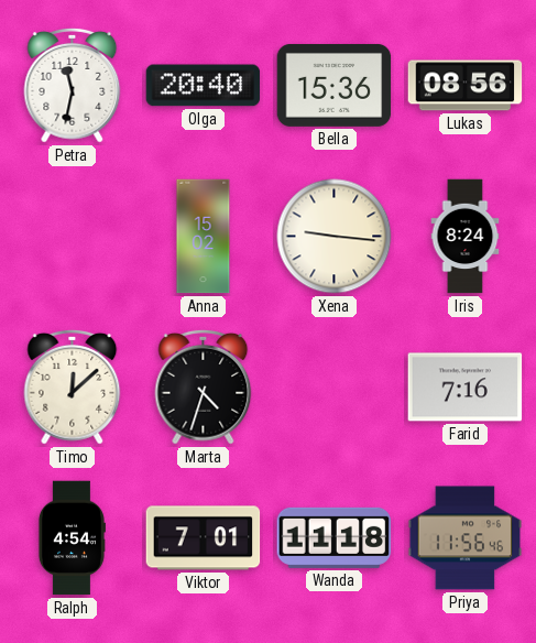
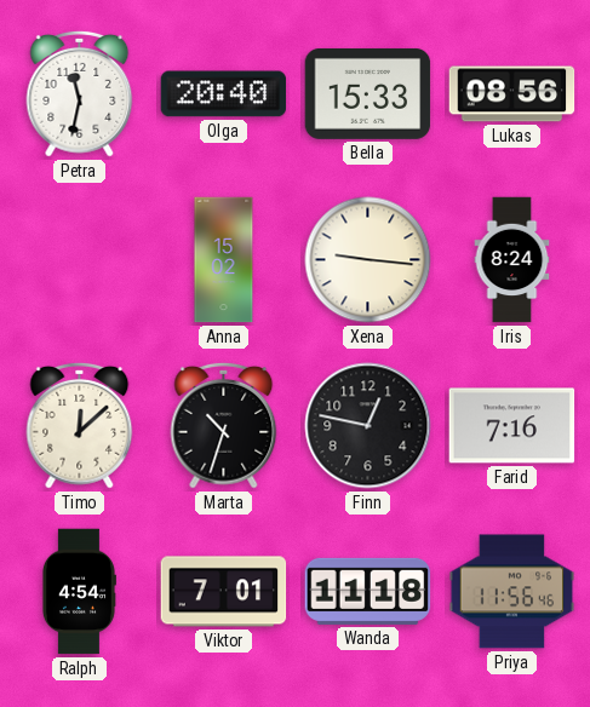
Bella: 15:36 -> 15:33
Marta: 4:33 -> 10:33
Finn: none -> 12:47
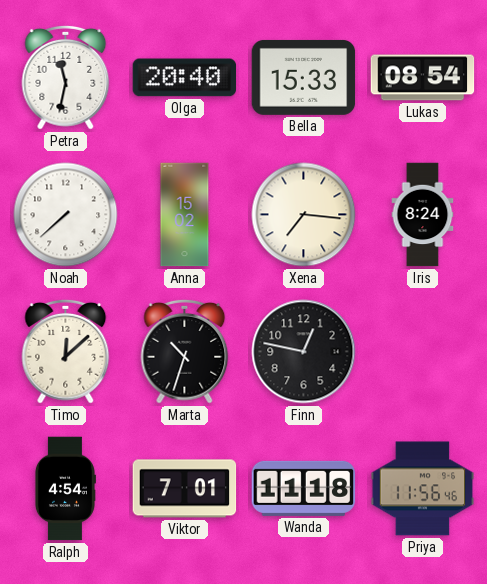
Lukas: 08:56 -> 08:54
Noah: none -> 7:38
Xena: 9:16 -> 7:16
Farid: 7:16 -> none
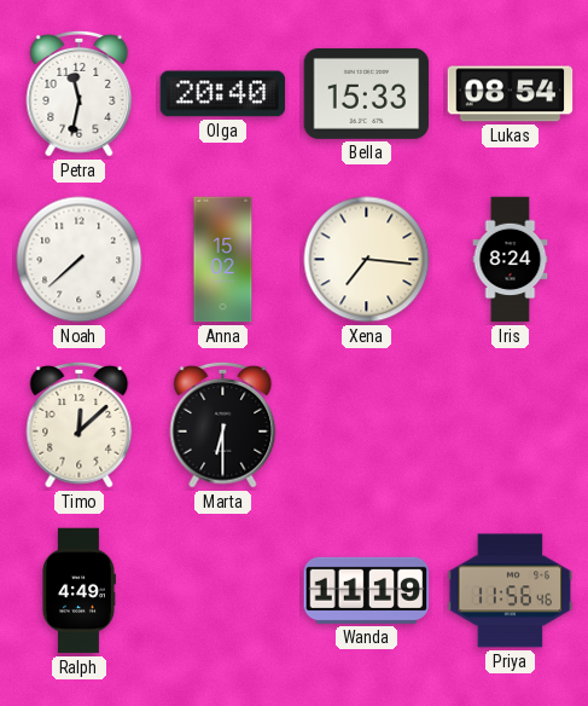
Marta: 10:33 -> 6:30
Finn: 12:47 -> none
Ralph: 4:54 -> 4:49
Viktor: 7:01 -> none
Wanda: 11:18 -> 11:19
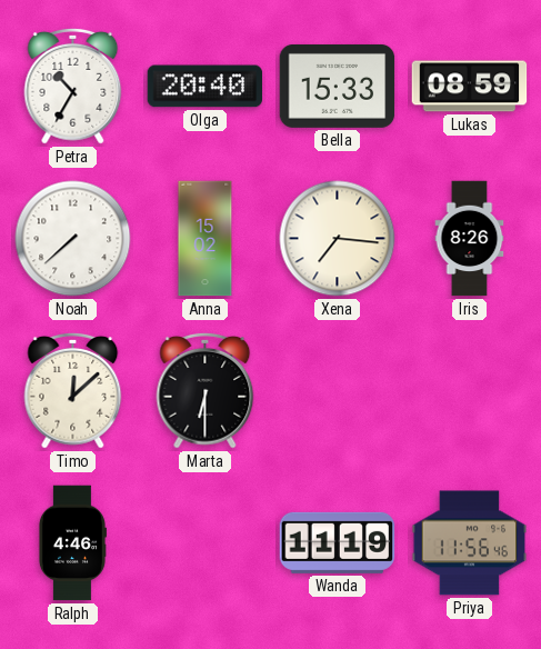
Petra: 11:32 -> 10:35
Lukas: 08:54 -> 08:59
Iris: 8:24 -> 8:26
Ralph: 4:49 -> 4:46
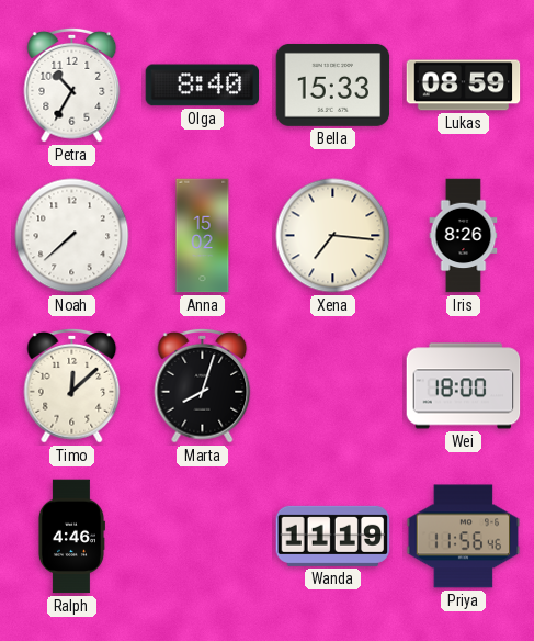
Olga: 20:40 -> 8:40
Marta: 6:30 -> 8:03
Wei: none -> 18:00
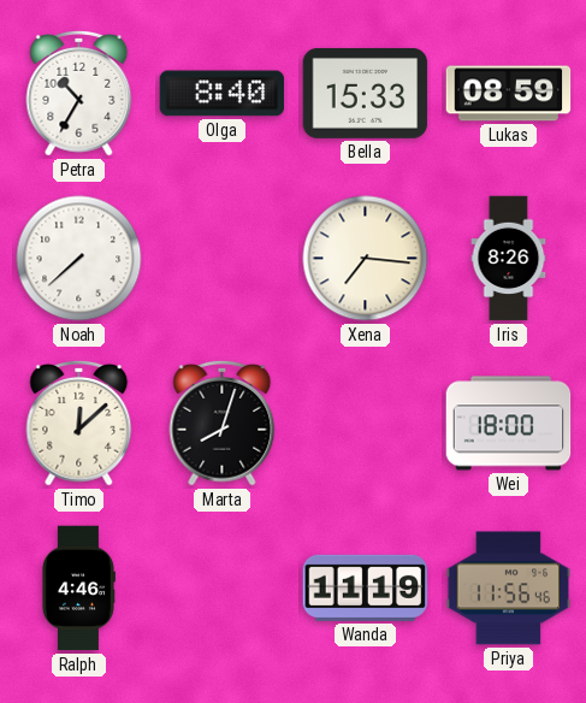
Anna: 15:02 -> none
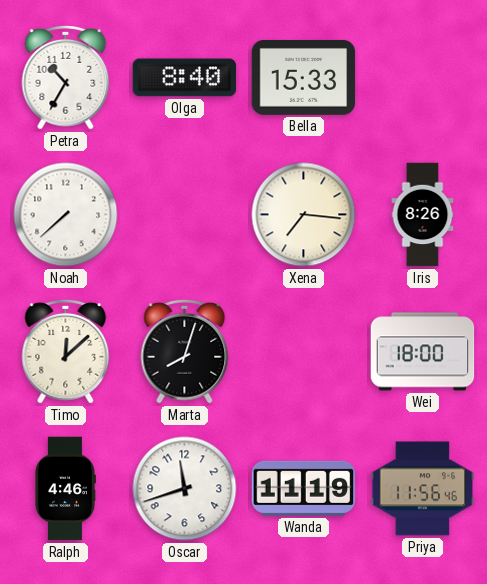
Lukas: 08:59 -> none
Oscar: none -> 11:42
